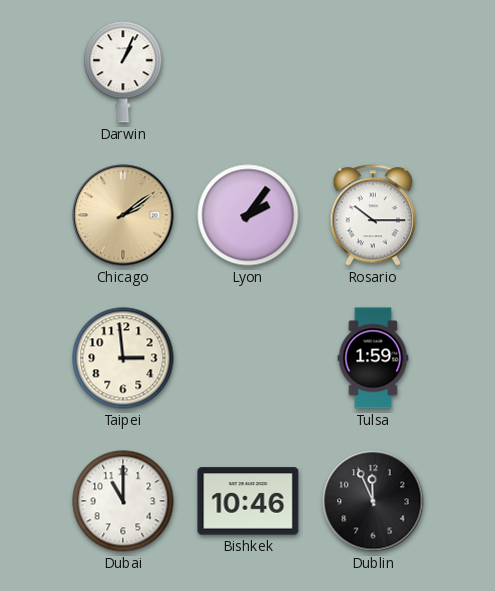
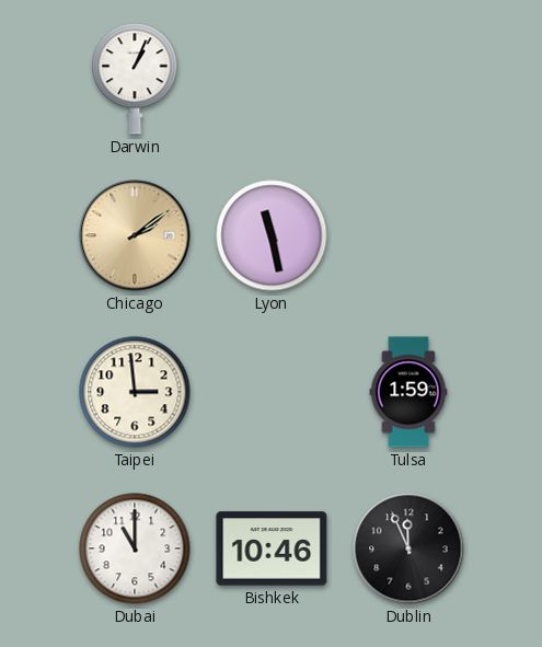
Lyon: 2:06 -> 11:28
Rosario: 10:15 -> none
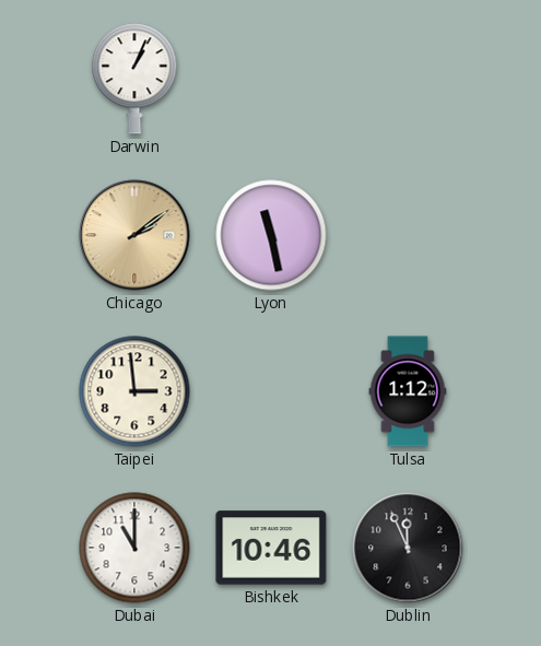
Tulsa: 1:59 -> 1:12
